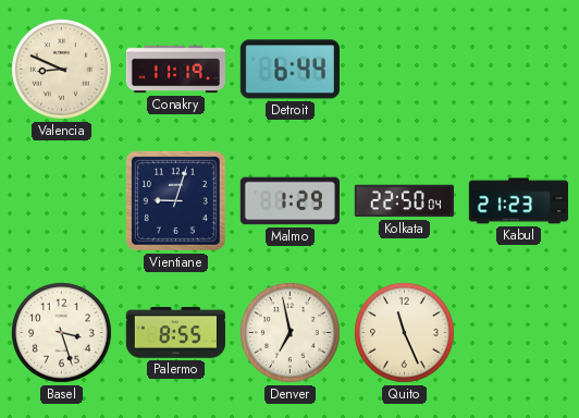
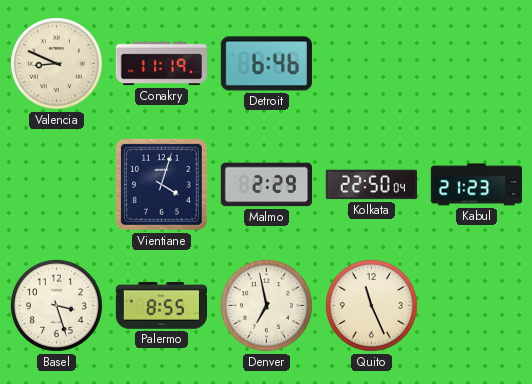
Detroit: 6:44 -> 6:46
Vientiane: 9:03 -> 4:03
Malmo: 1:29 -> 2:29
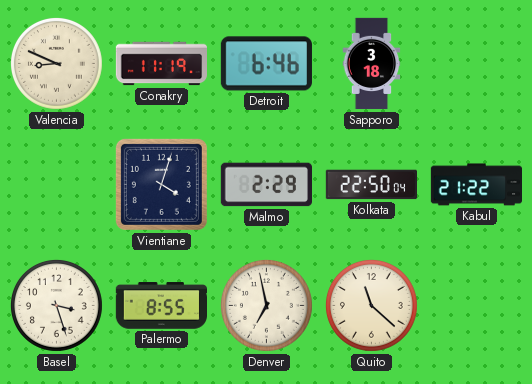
Sapporo: none -> 3:18
Kabul: 21:23 -> 21:22
Quito: 11:26 -> 11:22
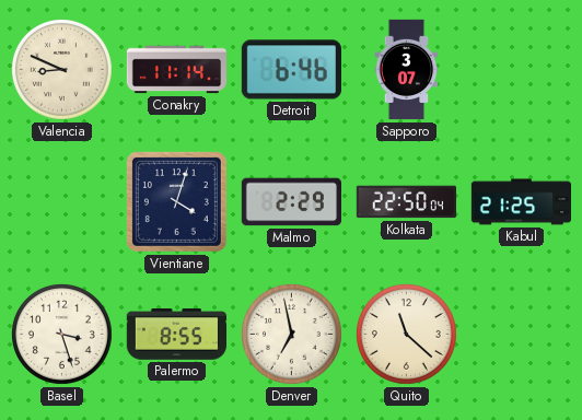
Conakry: 11:19 -> 11:14
Sapporo: 3:18 -> 3:07
Kabul: 21:22 -> 21:25
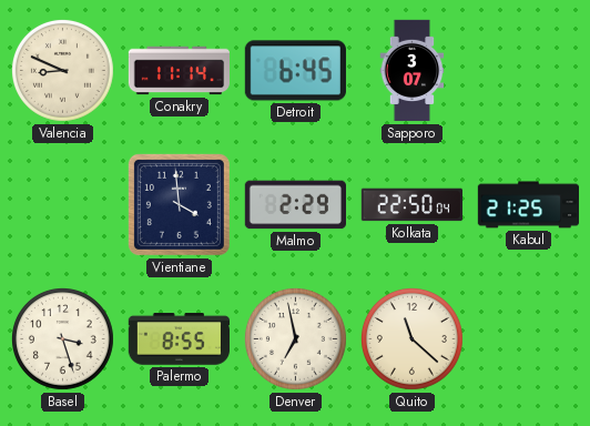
Detroit: 6:46 -> 6:45
Vientiane: 4:03 -> 3:59
